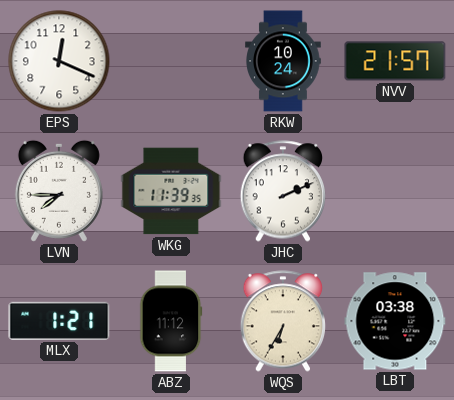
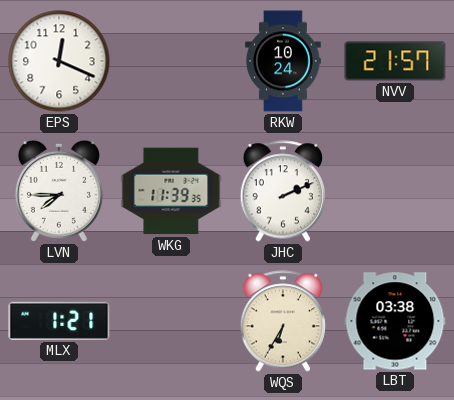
ABZ: 11:12 -> none
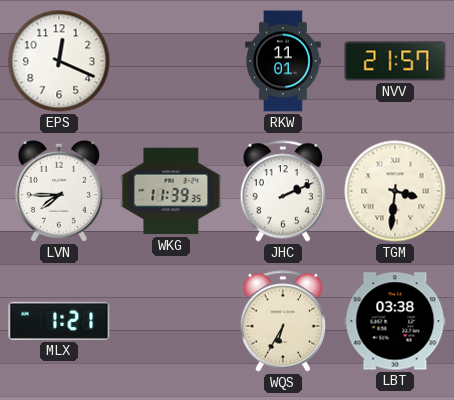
RKW: 10:24 -> 11:01
TGM: none -> 3:31
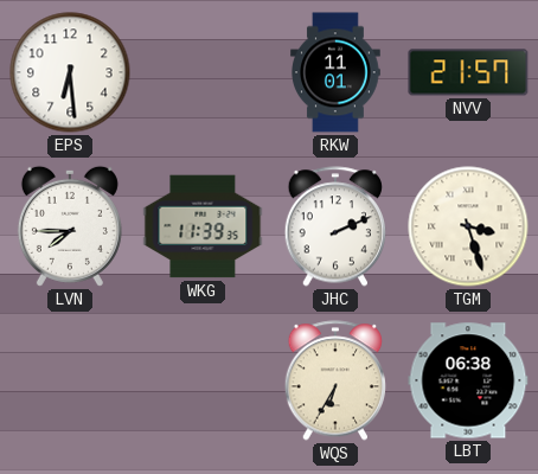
EPS: 12:19 -> 6:29
TGM: 3:31 -> 3:27
MLX: 1:21 -> none
LBT: 03:38 -> 06:38
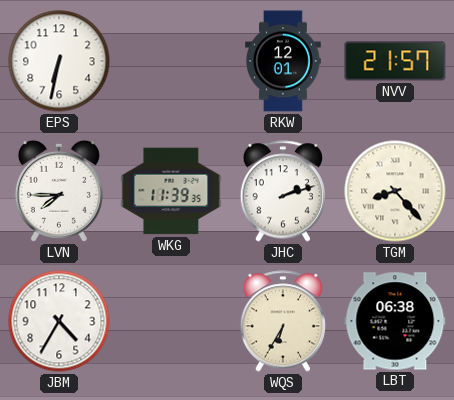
EPS: 6:29 -> 6:32
RKW: 11:01 -> 12:01
JHC: 2:11 -> 2:12
TGM: 3:27 -> 8:23
JBM: none -> 4:35
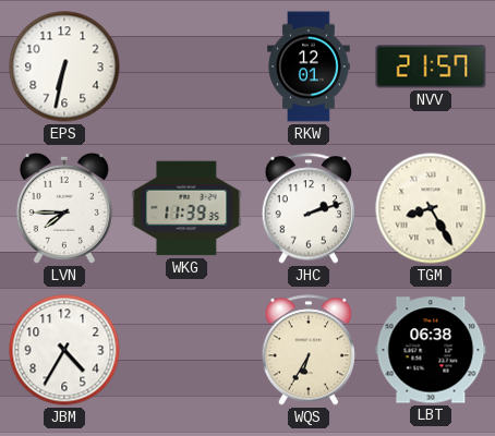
TGM: 8:23 -> 8:25
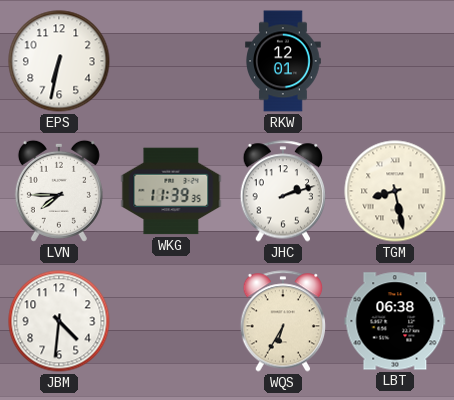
NVV: 21:57 -> none
TGM: 8:25 -> 8:28
JBM: 4:35 -> 4:31
